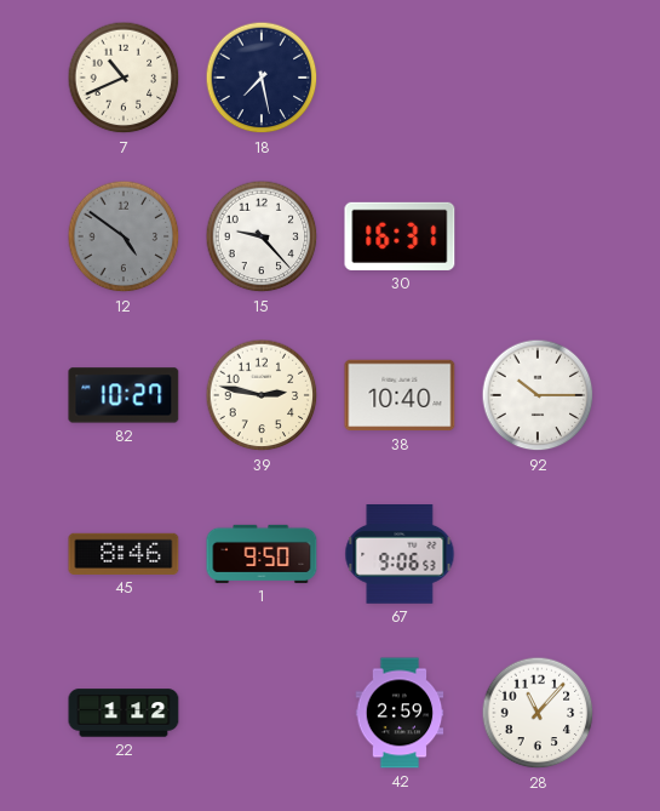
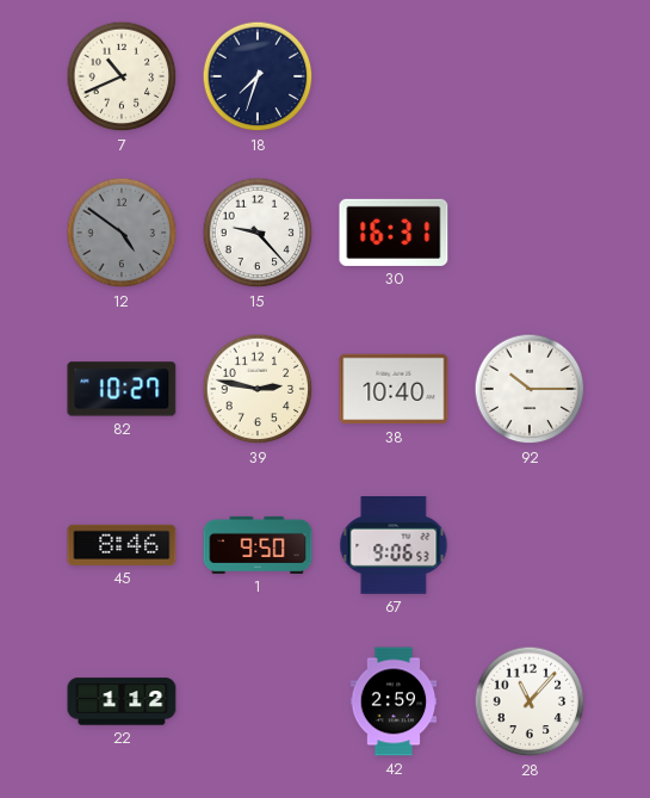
18: 7:28 -> 7:33
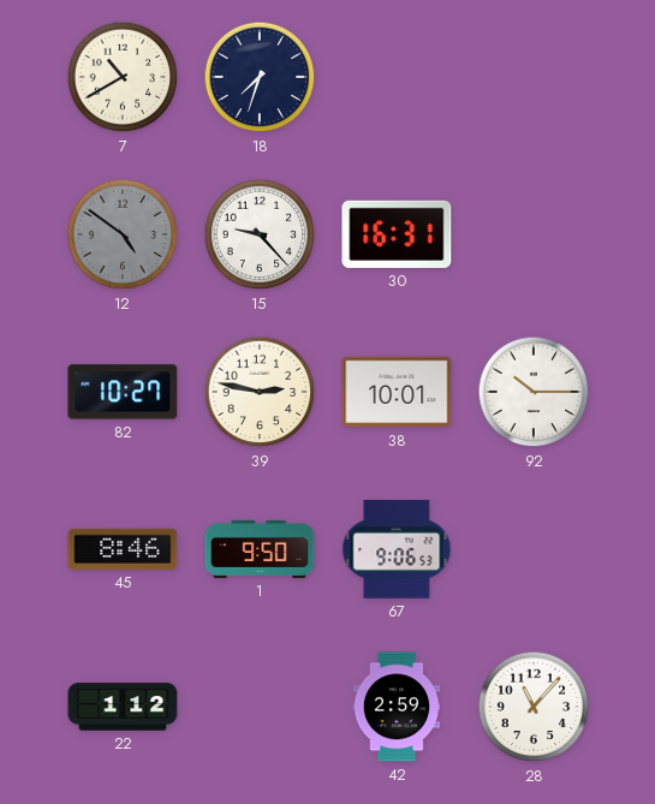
7: 10:41 -> 10:40
38: 10:40 -> 10:01
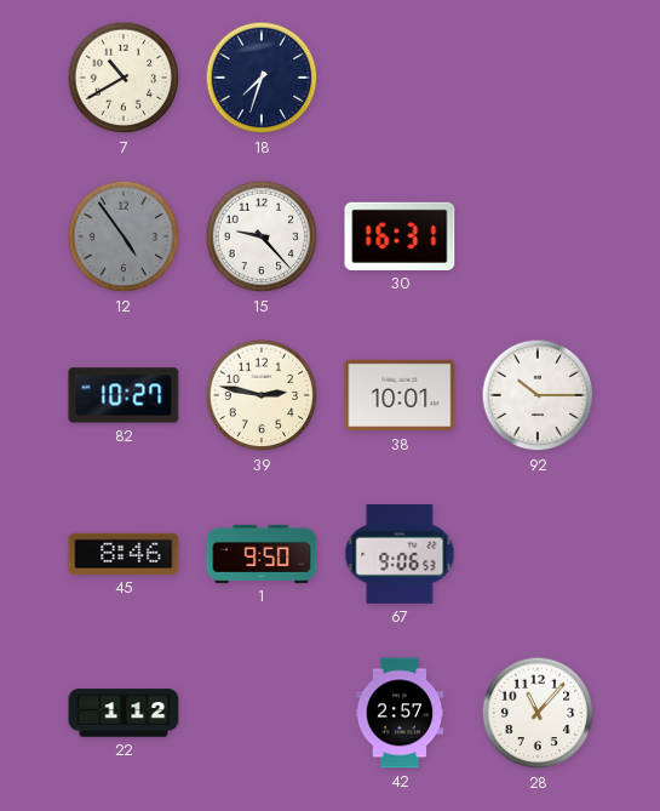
12: 4:51 -> 4:54
42: 2:59 -> 2:57
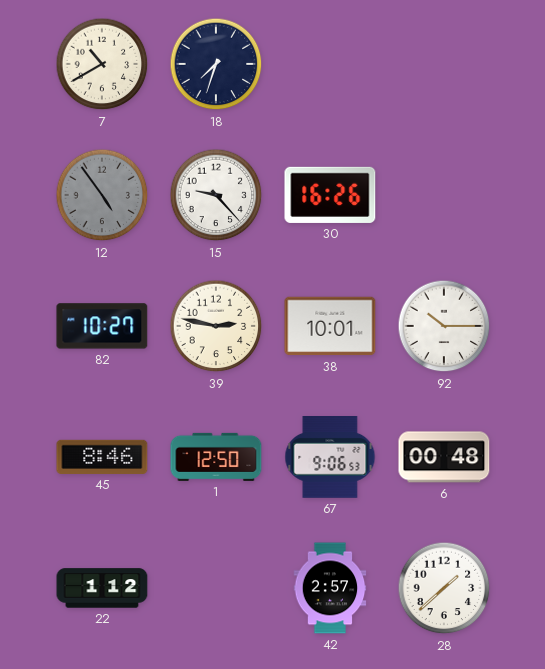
30: 16:31 -> 16:26
1: 9:50 -> 12:50
6: none -> 00:48
28: 11:07 -> 1:38
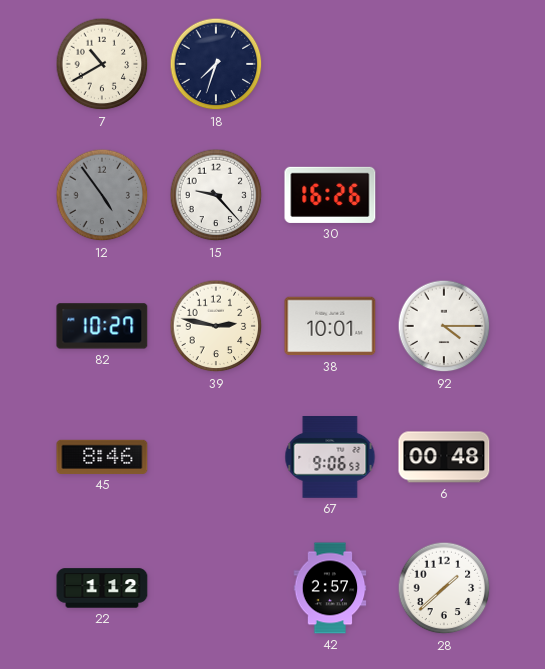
92: 10:15 -> 4:15
1: 12:50 -> none
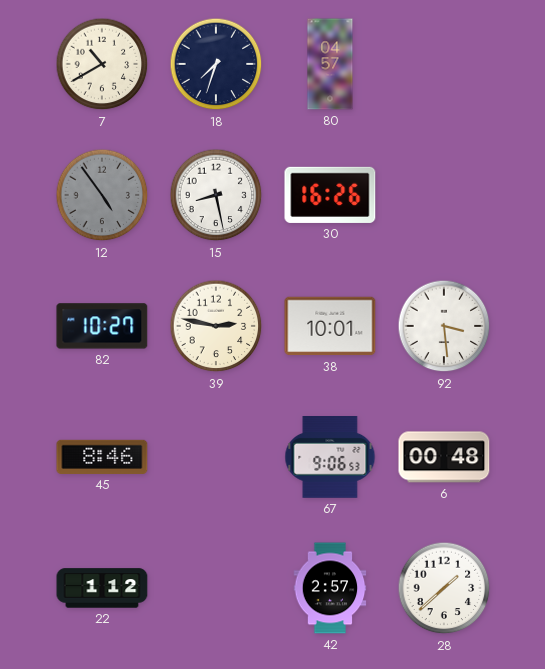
80: none -> 04:57
15: 9:23 -> 8:28
92: 4:15 -> 3:29
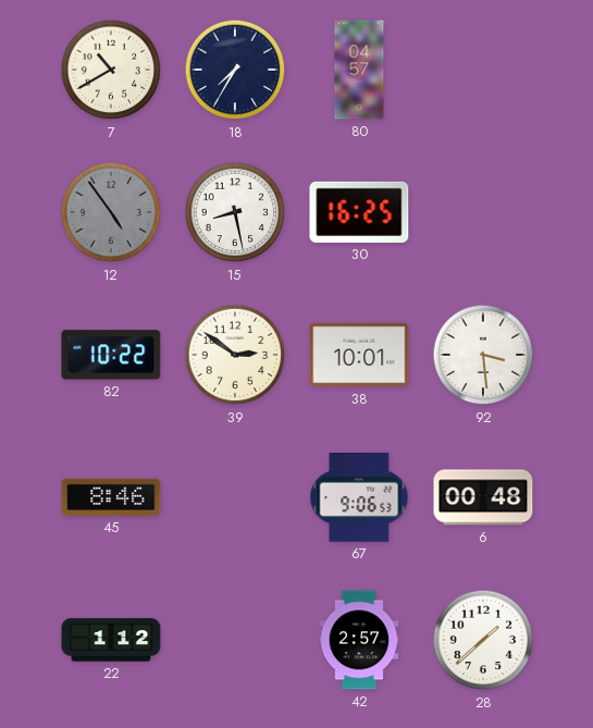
18: 7:33 -> 7:35
30: 16:26 -> 16:25
82: 10:27 -> 10:22
39: 2:47 -> 2:51
